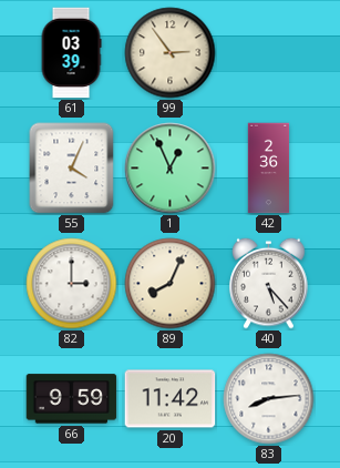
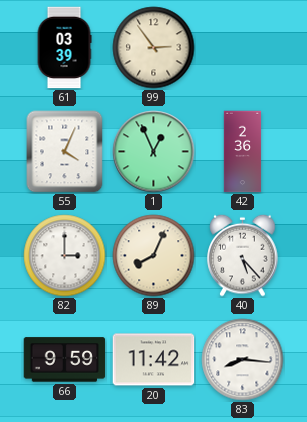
83: 8:14 -> 8:16
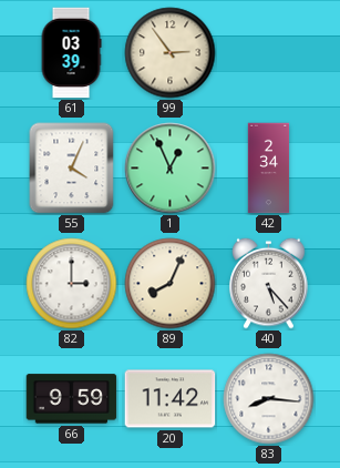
42: 2:36 -> 2:34
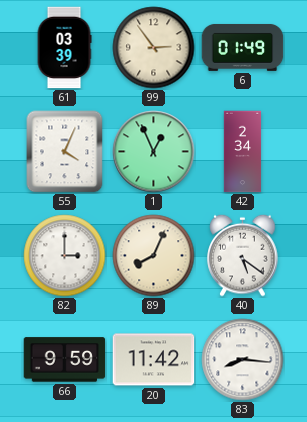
6: none -> 01:49
40: 5:23 -> 5:21
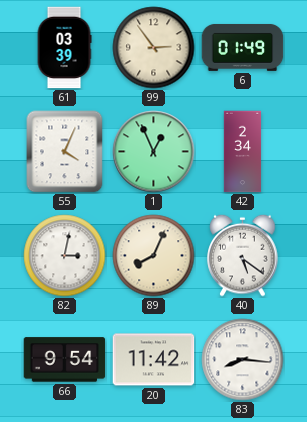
82: 3:00 -> 3:02
66: 9:59 -> 9:54
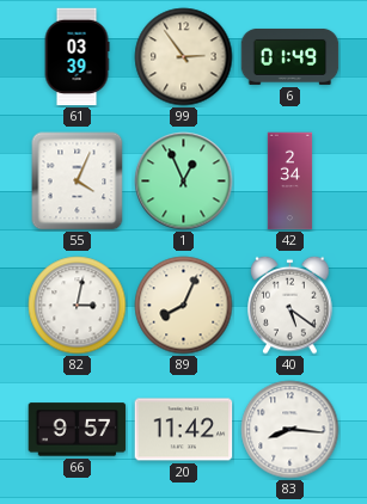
66: 9:54 -> 9:57
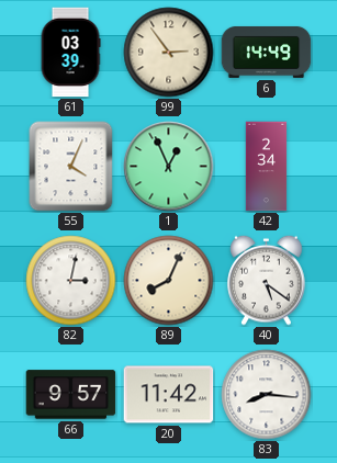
6: 01:49 -> 14:49
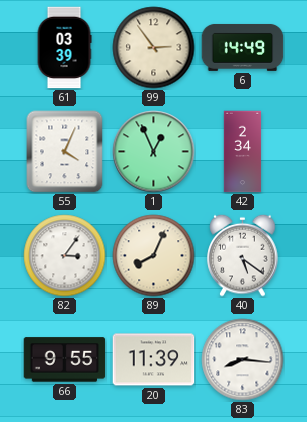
82: 3:02 -> 3:06
66: 9:57 -> 9:55
20: 11:42 -> 11:39
